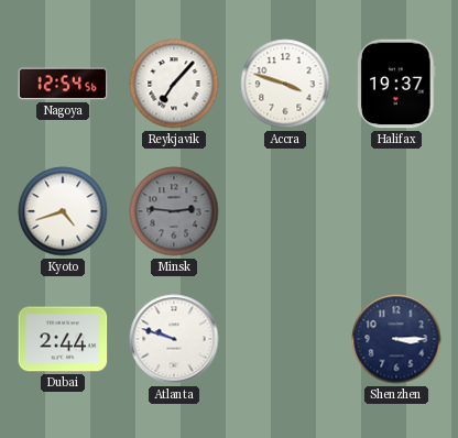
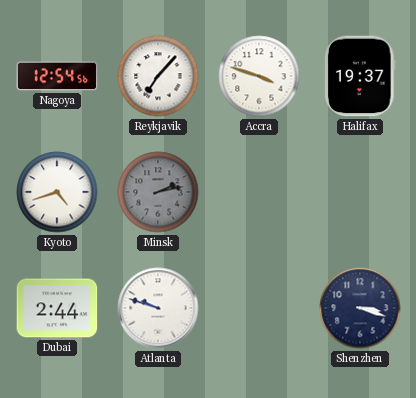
Minsk: 2:46 -> 2:13
Shenzhen: 3:15 -> 3:18
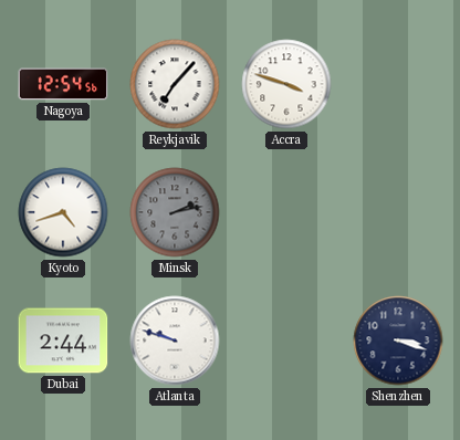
Halifax: 19:37 -> none
